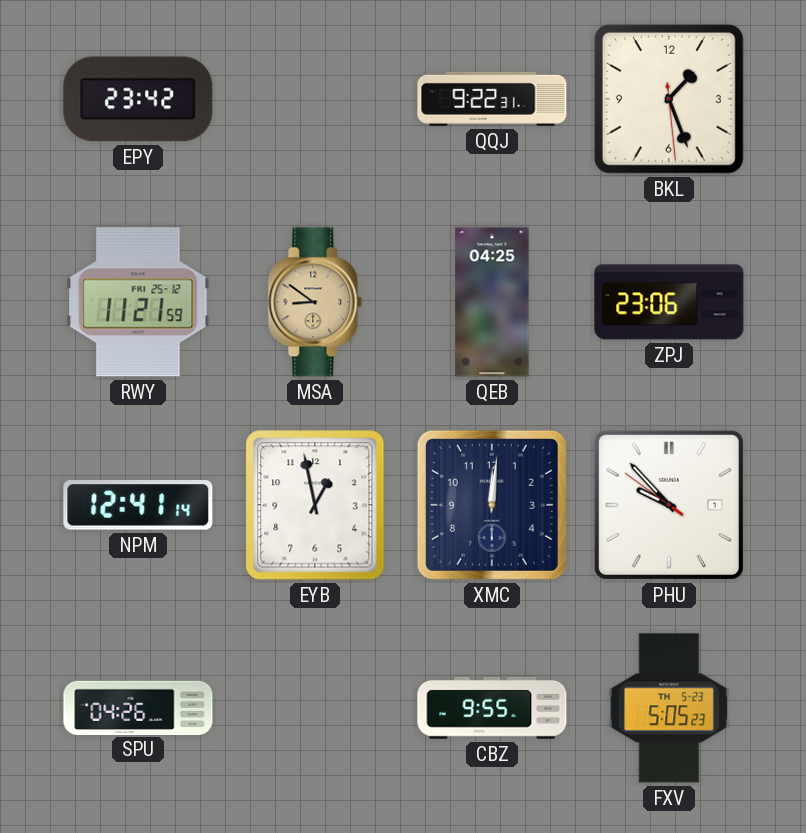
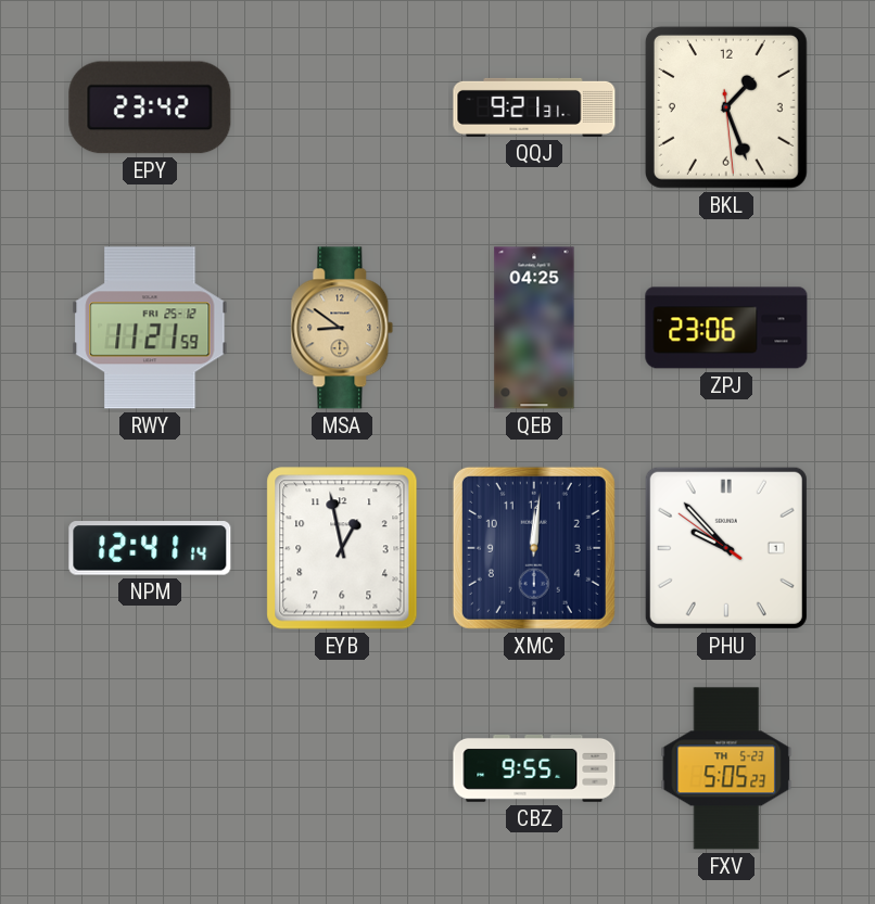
QQJ: 9:22 -> 9:21
SPU: 04:26 -> none
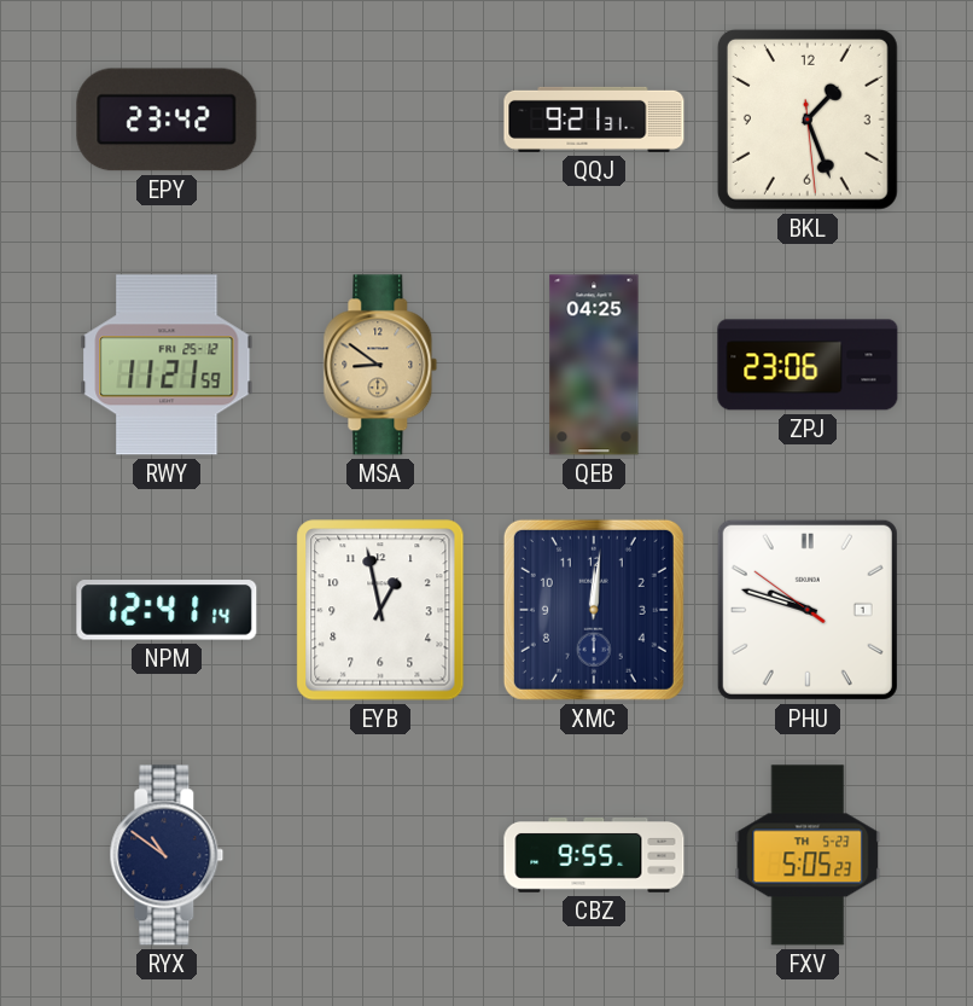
PHU: 9:52 -> 9:47
RYX: none -> 10:51
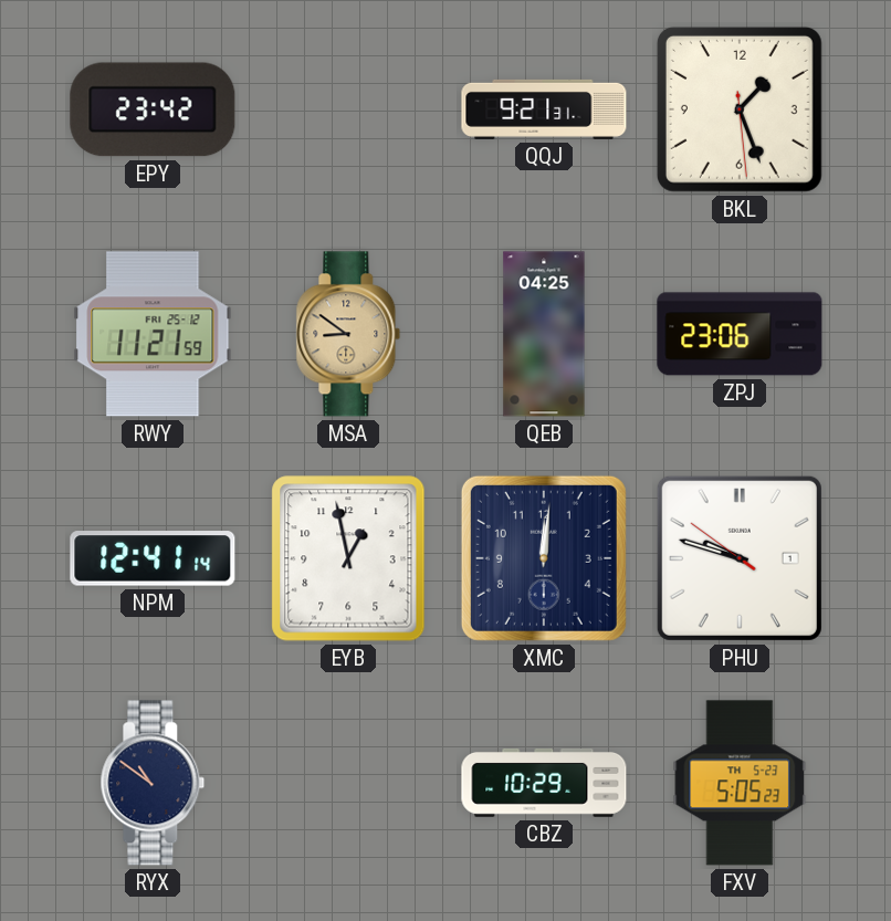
CBZ: 9:55 -> 10:29
